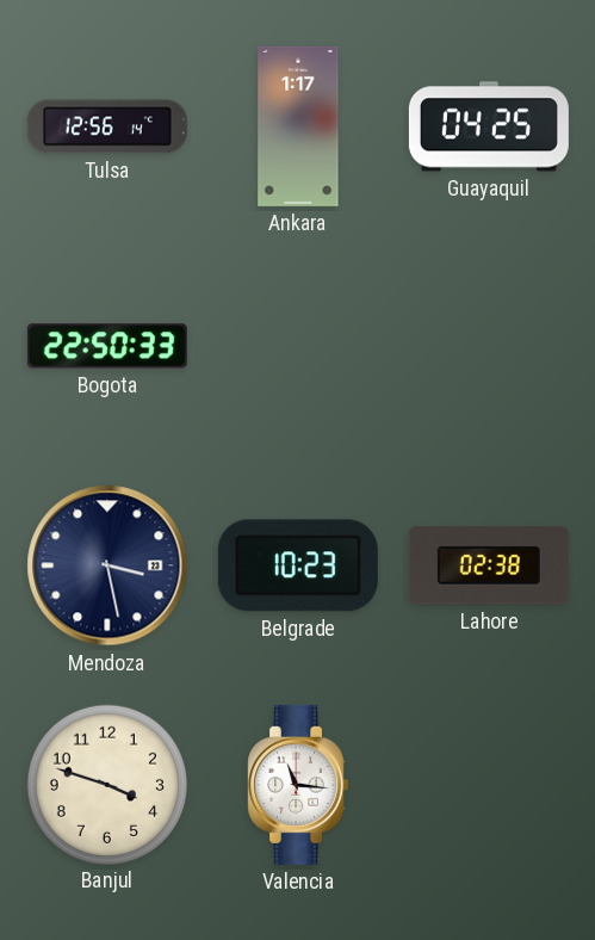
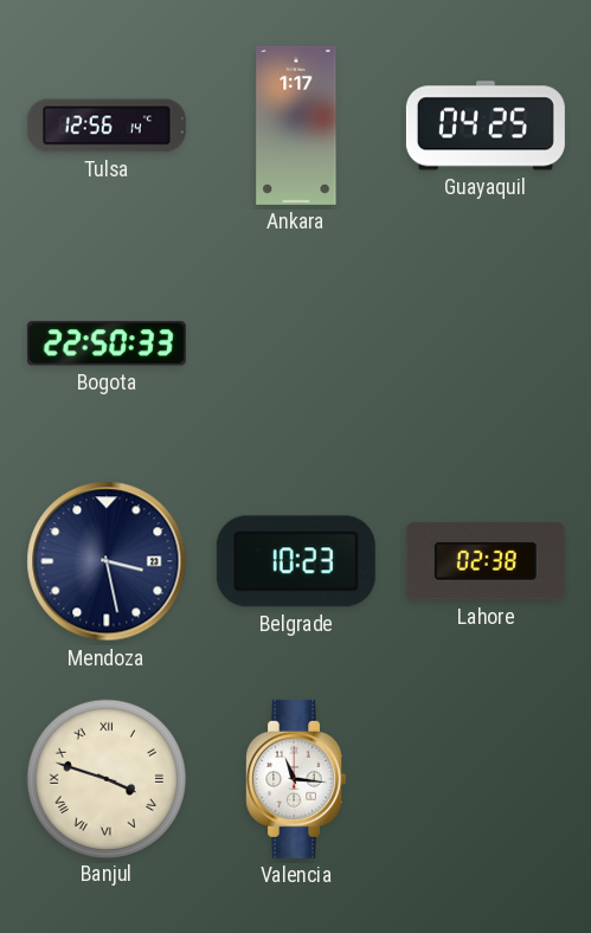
Banjul numerals: Arabic -> Roman
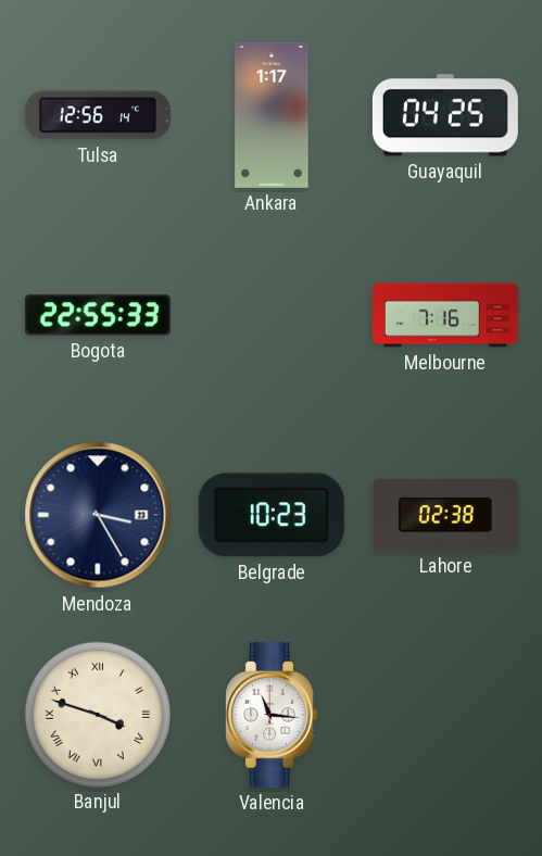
Bogota: 22:50 -> 22:55
Melbourne: none -> 7:16
Mendoza: 3:28 -> 3:25
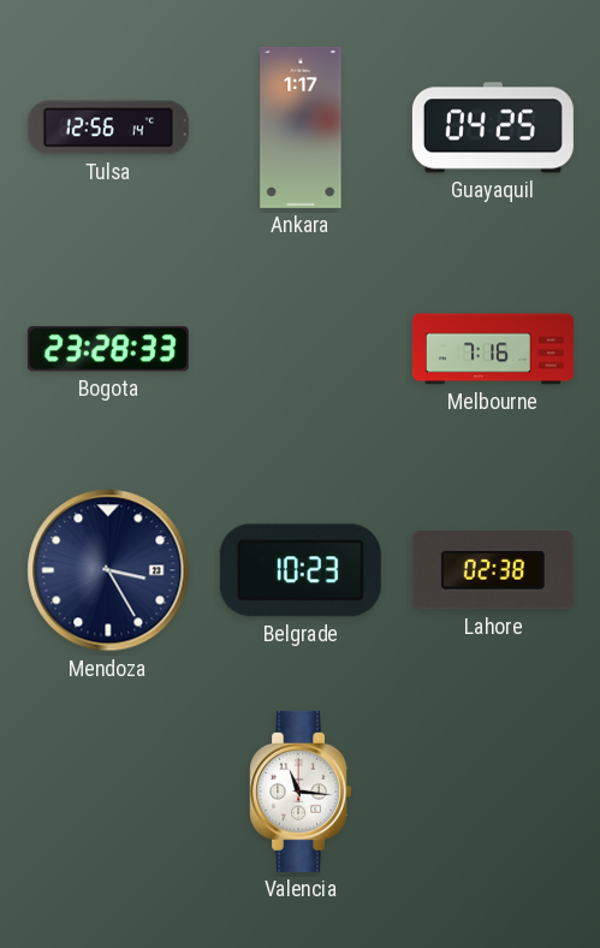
Bogota: 22:55 -> 23:28
Banjul: 3:48 -> none
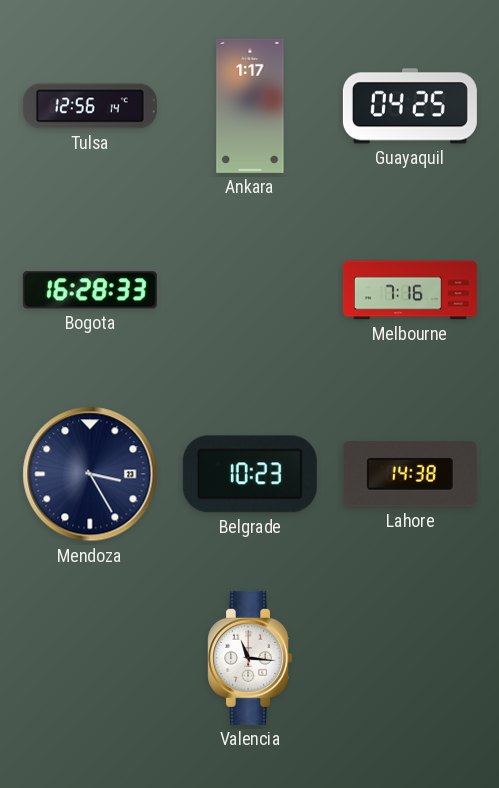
Bogota: 23:28 -> 16:28
Lahore: 02:38 -> 14:38
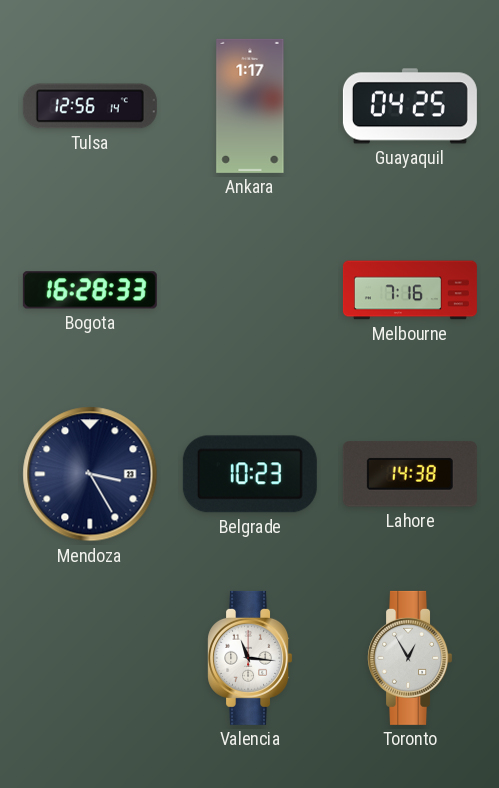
Toronto: none -> 12:55
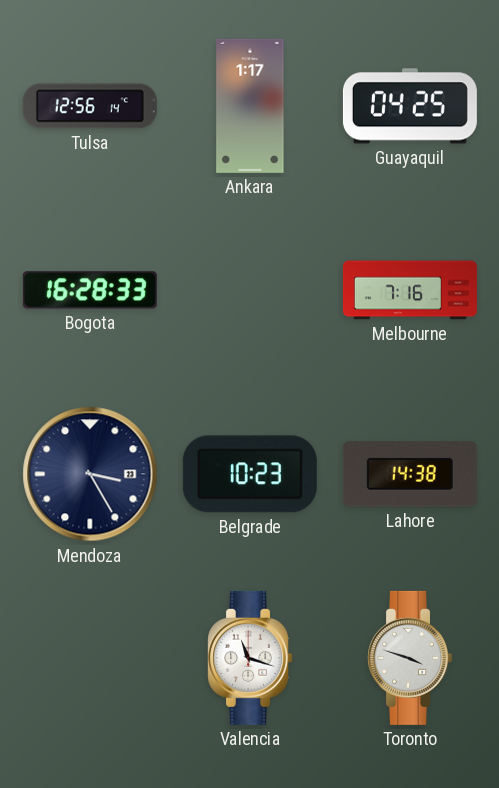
Valencia: 11:16 -> 11:18
Toronto: 12:55 -> 3:48
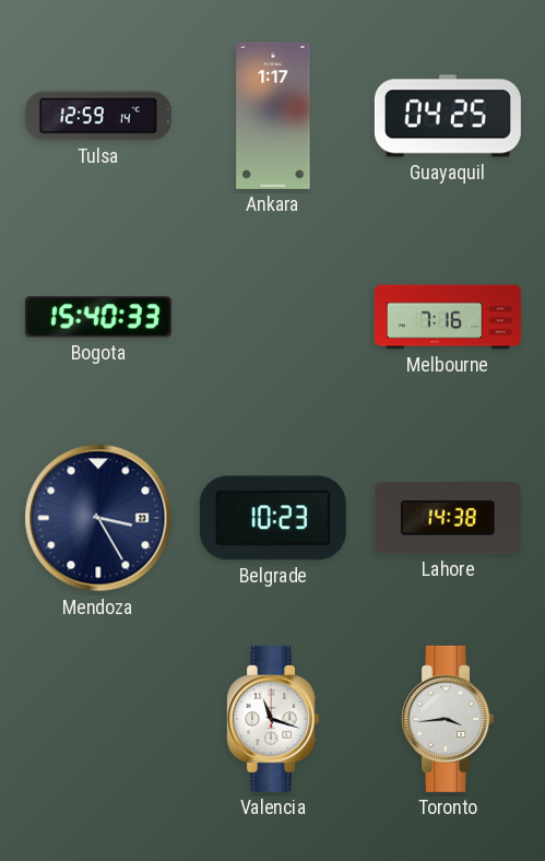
Tulsa: 12:56 -> 12:59
Bogota: 16:28 -> 15:40
Toronto: 3:48 -> 3:44
